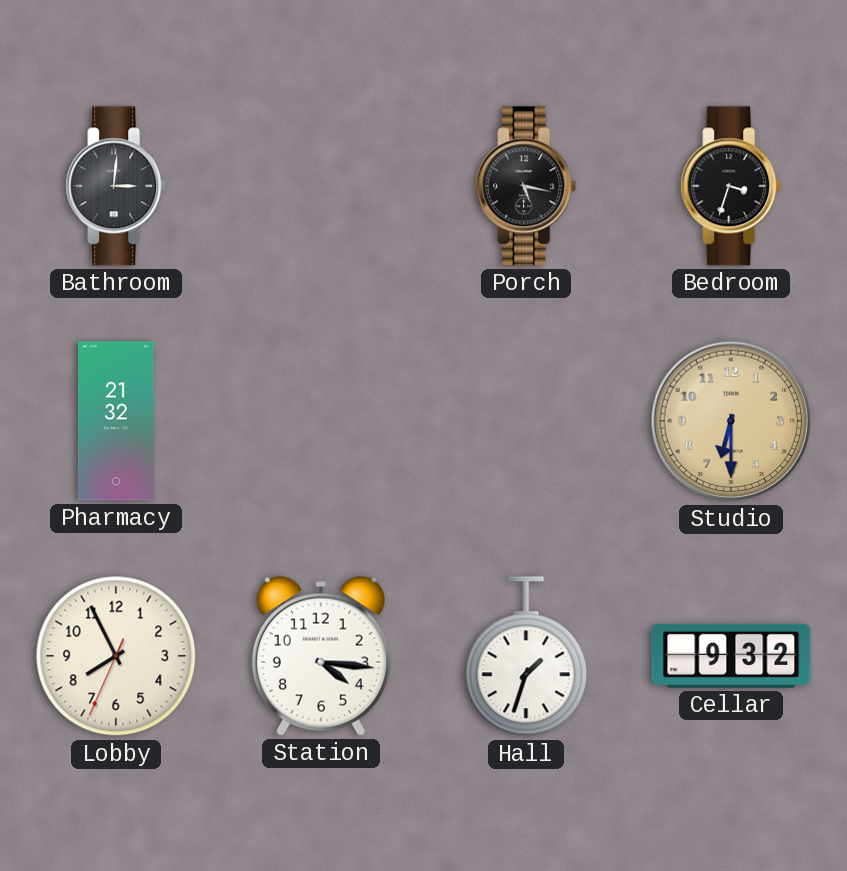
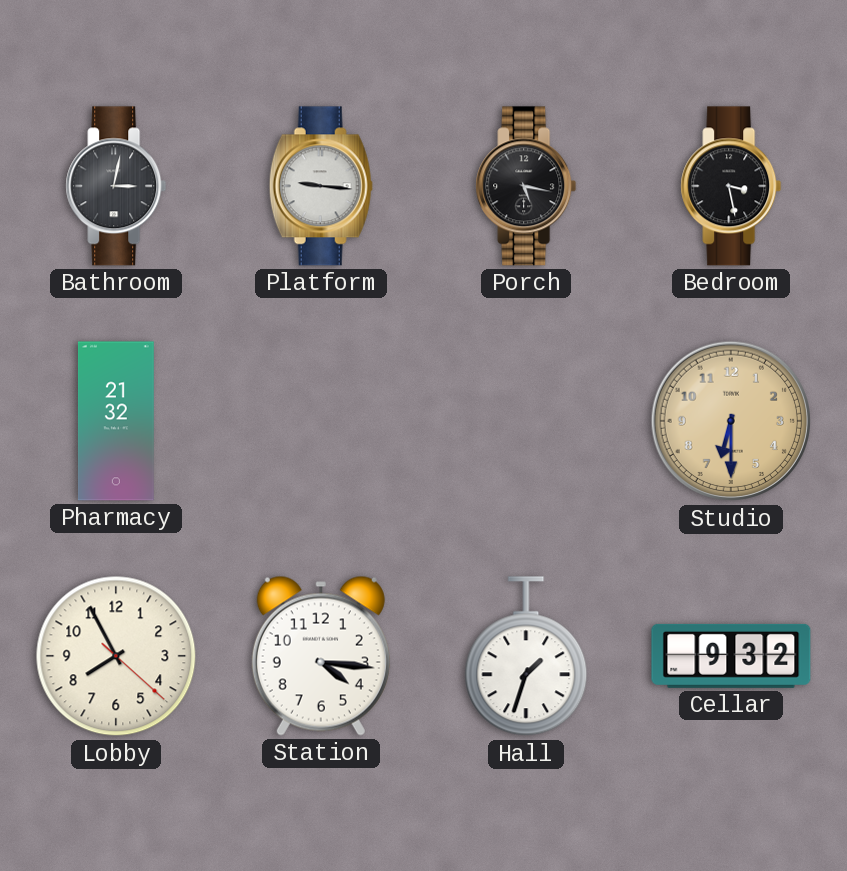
Bathroom: 3:01 -> 3:02
Platform: none -> 9:16
Bedroom: 3:33 -> 3:28
Lobby: 7:55:34 -> 7:55:22
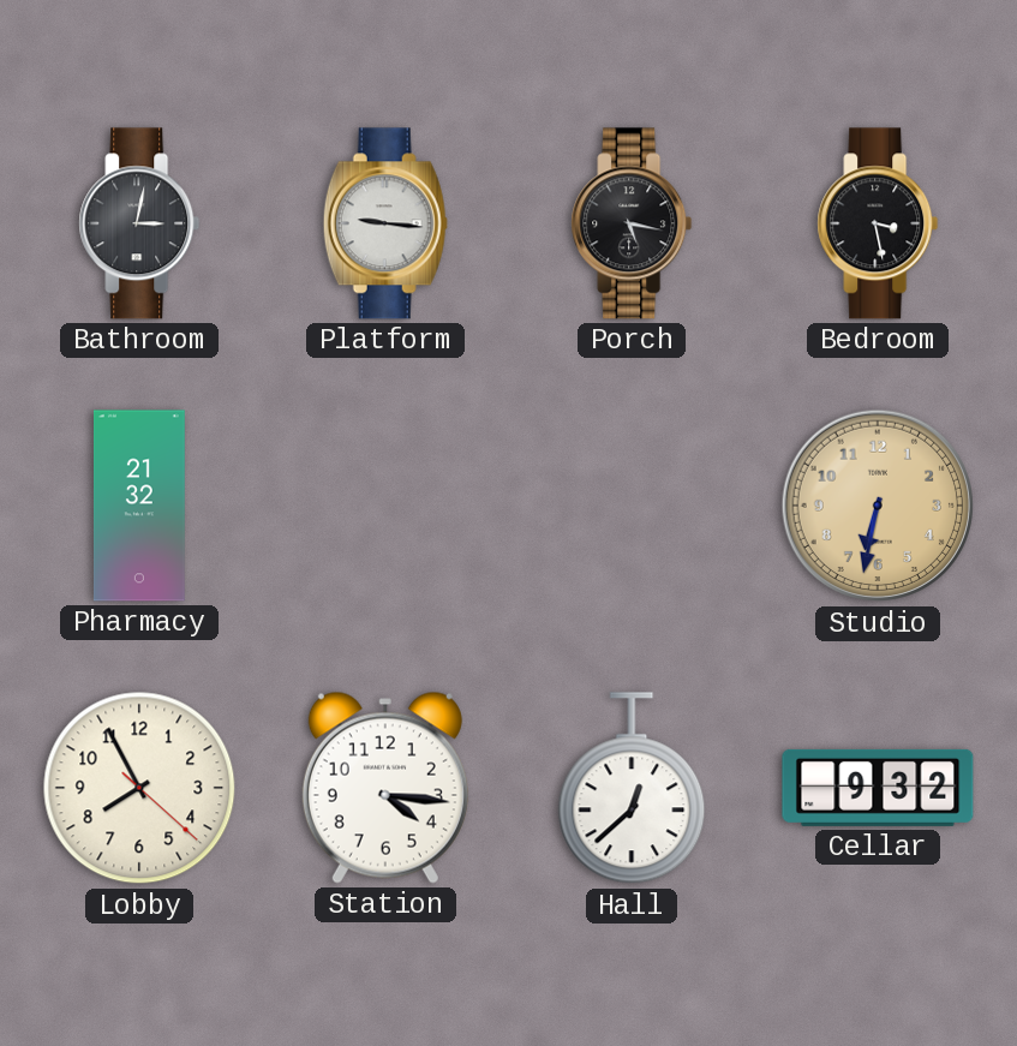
Studio: 6:30 -> 6:32
Hall: 1:33 -> 12:38
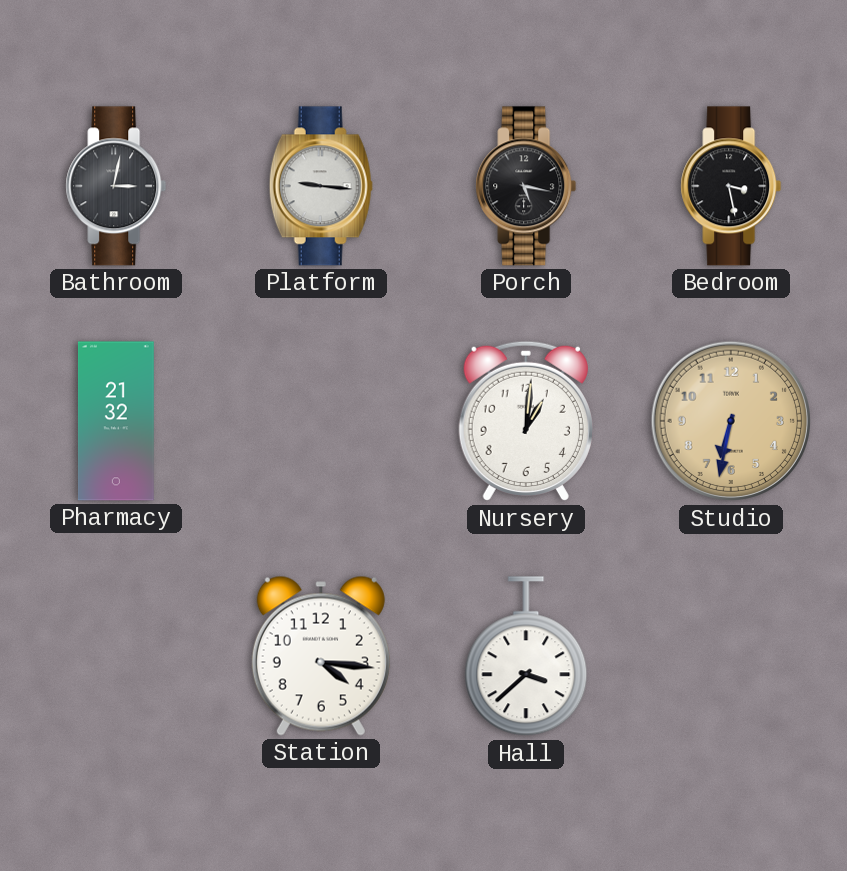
Nursery: none -> 1:01
Lobby: 7:55 -> none
Hall: 12:38 -> 3:38
Cellar: 9:32 -> none
